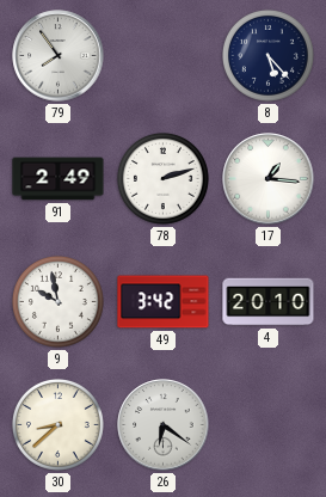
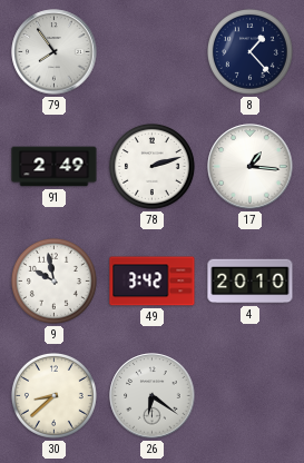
8: 5:23 -> 1:23
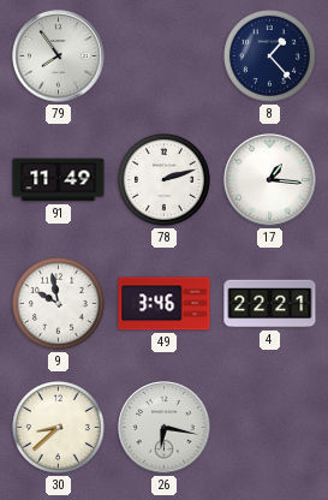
91: 2:49 -> 11:49
49: 3:42 -> 3:46
4: 20:10 -> 22:21
26: 6:21 -> 6:17
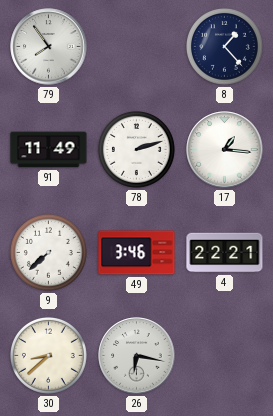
9: 9:58 -> 7:38
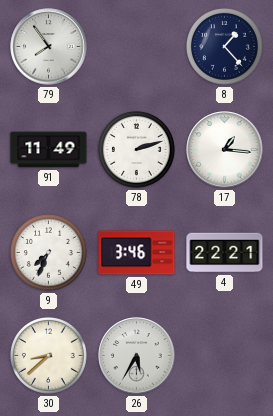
9: 7:38 -> 7:34
26: 6:17 -> 5:35
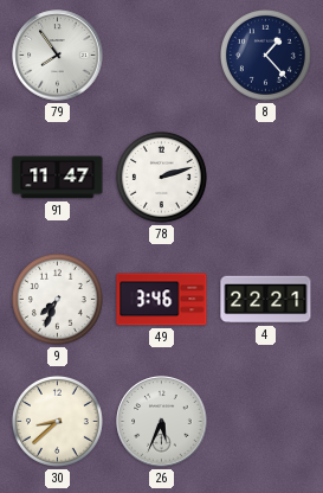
91: 11:49 -> 11:47
17: 1:16 -> none
26: 5:35 -> 5:34
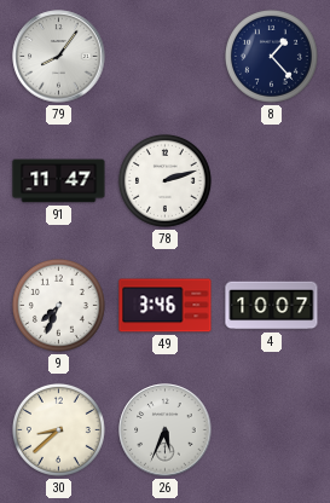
79: 7:54 -> 8:06
4: 22:21 -> 10:07
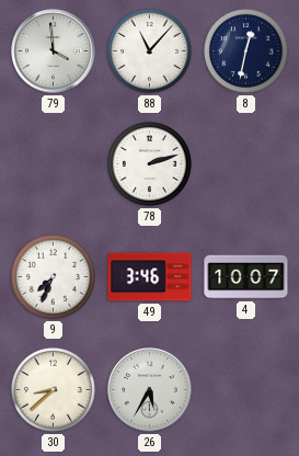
79: 8:06 -> 3:59
88: none -> 11:07
8: 1:23 -> 12:32
91: 11:47 -> none
26: 5:34 -> 5:35
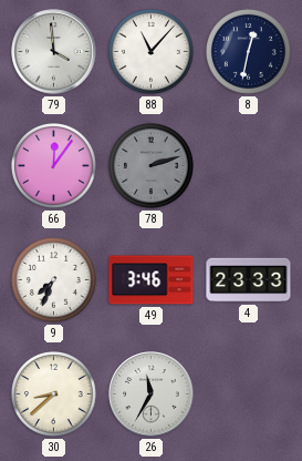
66: none -> 12:06
78 dial: white -> grey
4: 10:07 -> 23:33
26: 5:35 -> 11:35
